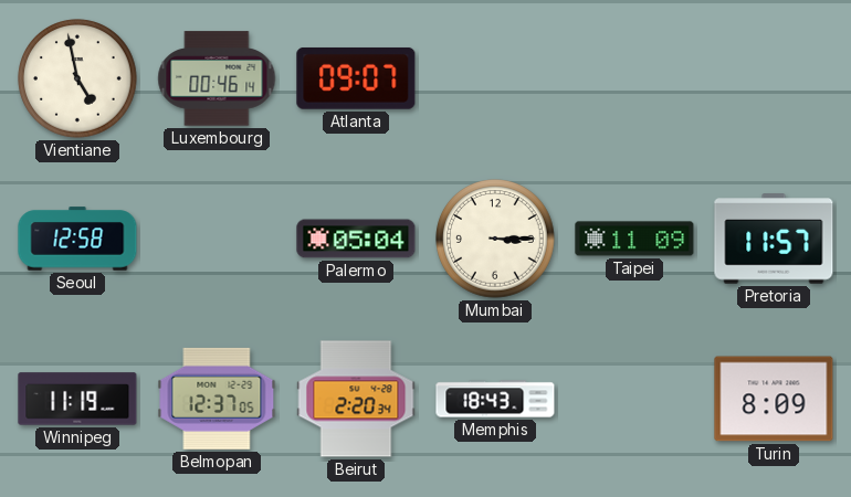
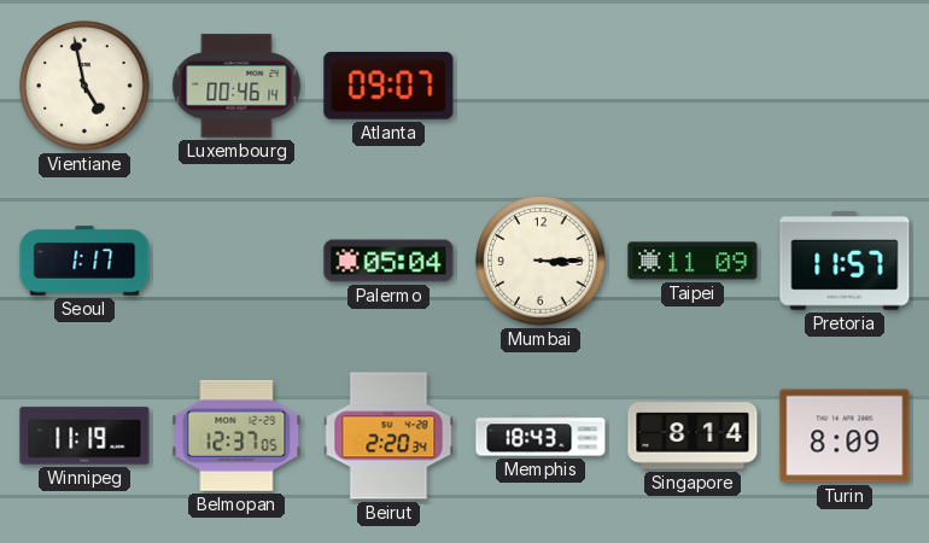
Seoul: 12:58 -> 1:17
Singapore: none -> 8:14
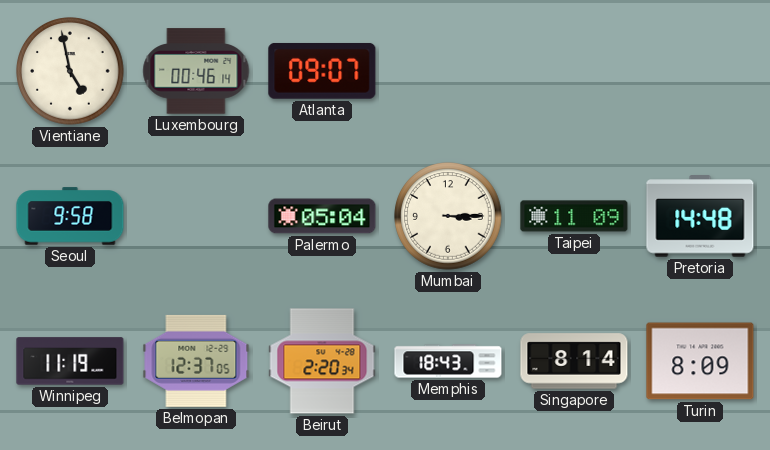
Seoul: 1:17 -> 9:58
Pretoria: 11:57 -> 14:48
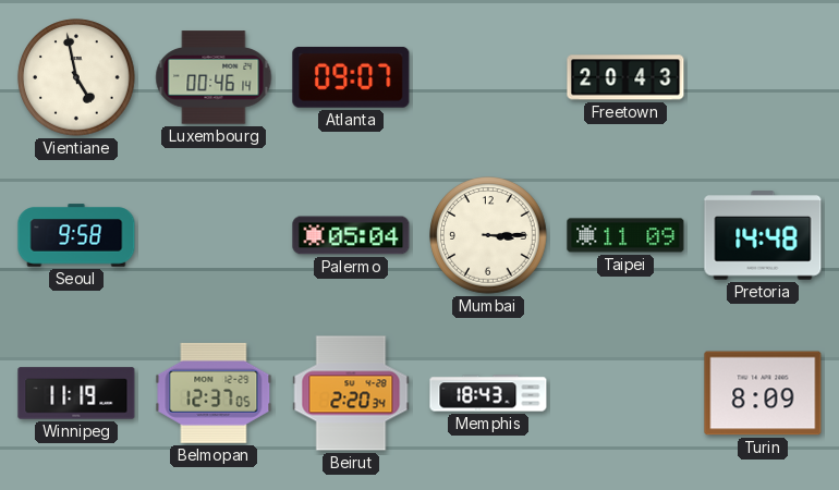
Freetown: none -> 20:43
Singapore: 8:14 -> none
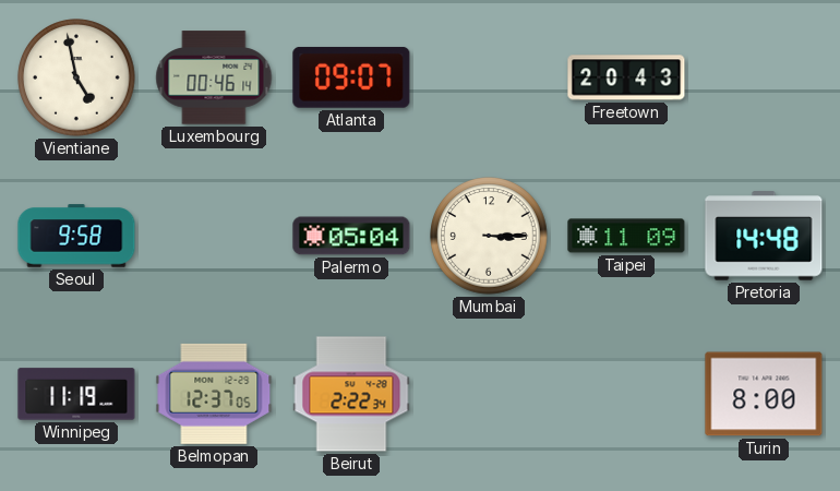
Beirut: 2:20 -> 2:22
Memphis: 18:43 -> none
Turin: 8:09 -> 8:00
